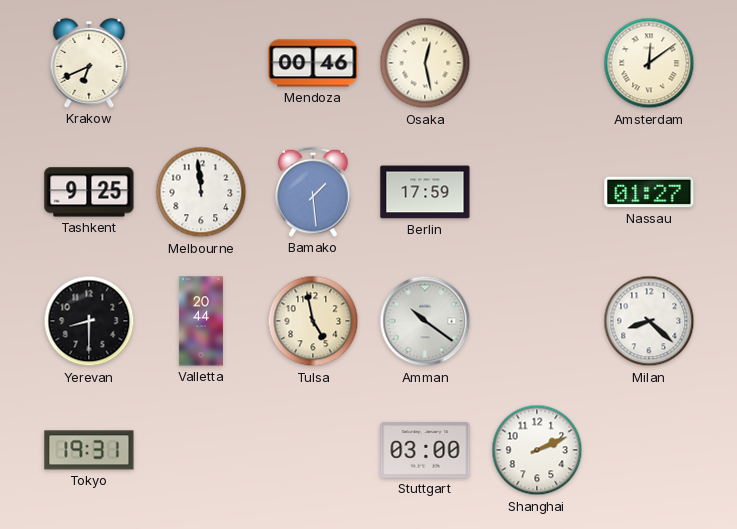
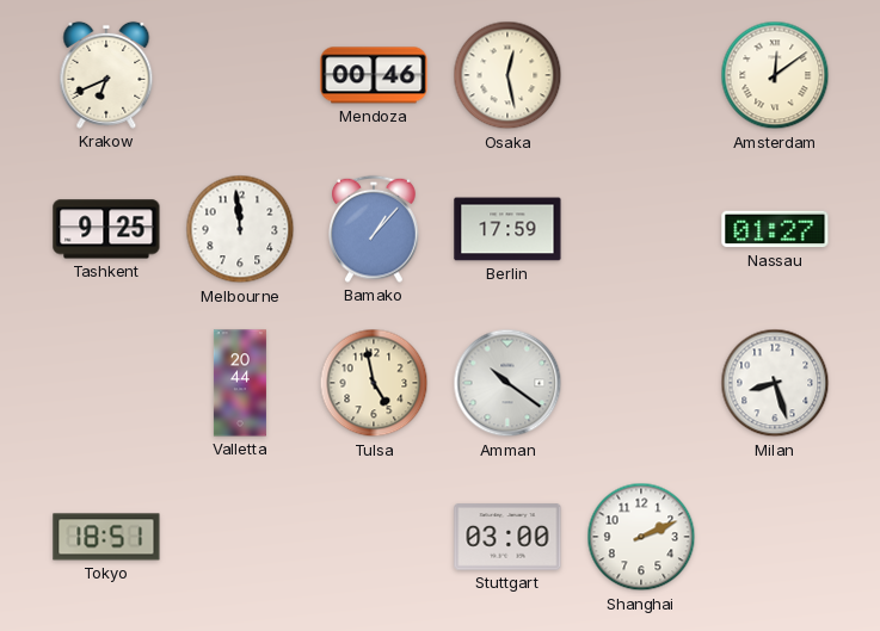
Bamako: 1:29 -> 1:07
Yerevan: 8:30 -> none
Milan: 8:22 -> 8:27
Tokyo: 19:31 -> 18:51
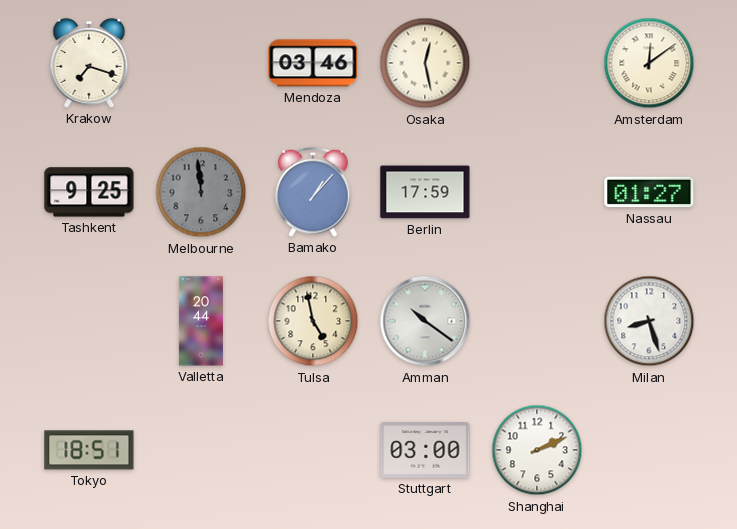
Krakow: 6:41 -> 7:18
Mendoza: 00:46 -> 03:46
Melbourne dial: white -> grey
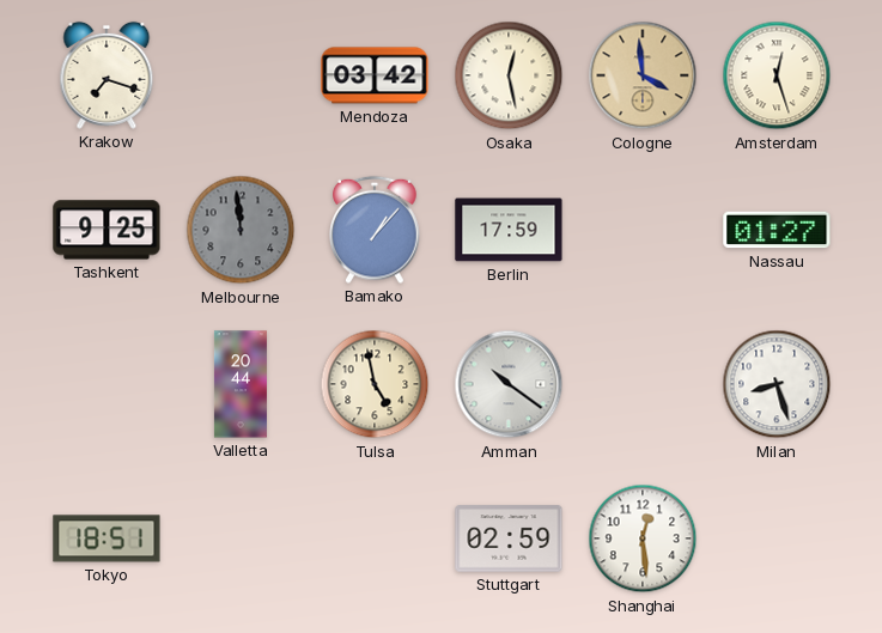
Mendoza: 03:46 -> 03:42
Cologne: none -> 3:59
Amsterdam: 12:09 -> 12:27
Stuttgart: 03:00 -> 02:59
Shanghai: 2:11 -> 12:29
